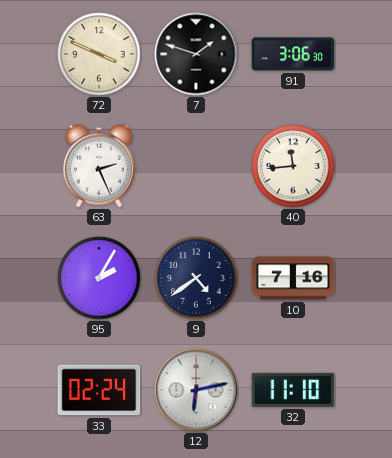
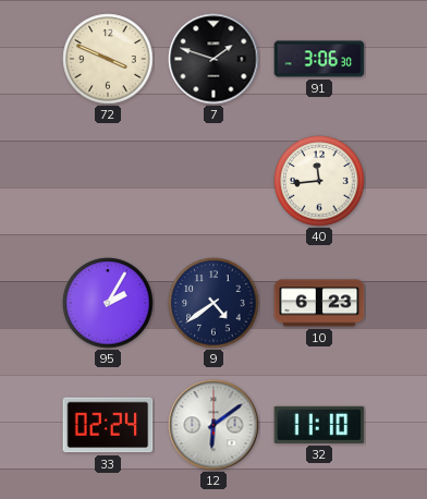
63: 2:26 -> none
10: 7:16 -> 6:23
12: 6:13 -> 6:09
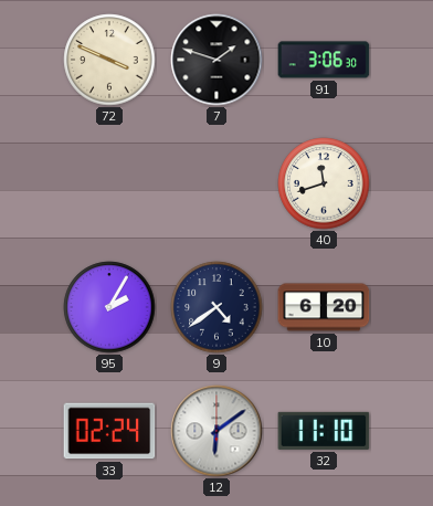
40: 11:44 -> 11:42
10: 6:23 -> 6:20
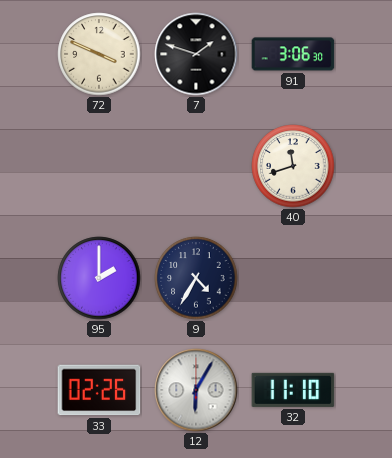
95: 2:05 -> 2:00
9: 4:39 -> 4:35
10: 6:20 -> none
33: 02:24 -> 02:26
12: 6:09 -> 6:05
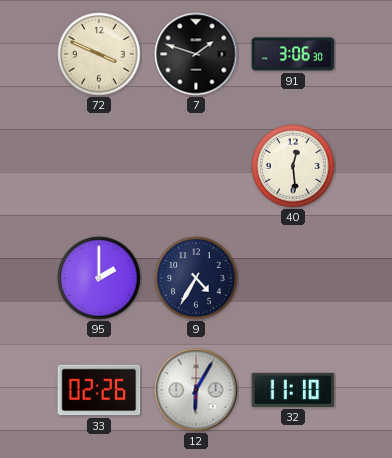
40: 11:42 -> 12:29
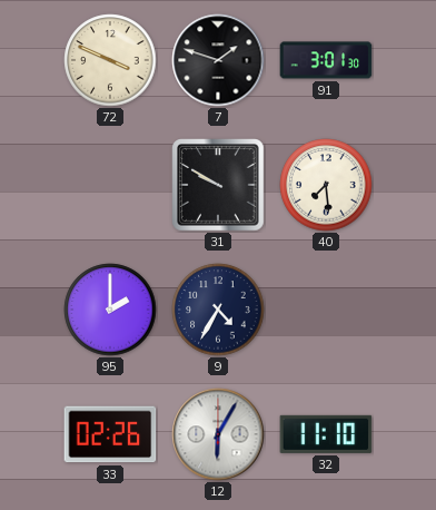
91: 3:06 -> 3:01
31: none -> 9:50
40: 12:29 -> 7:29
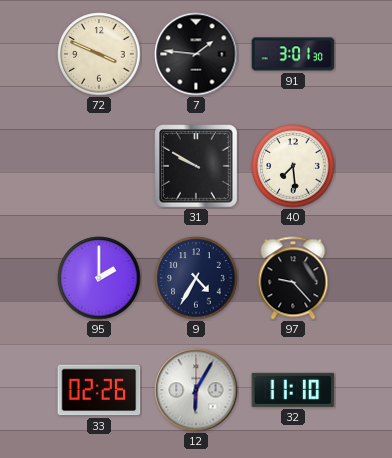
7: 1:48 -> 1:46
97: none -> 9:23
